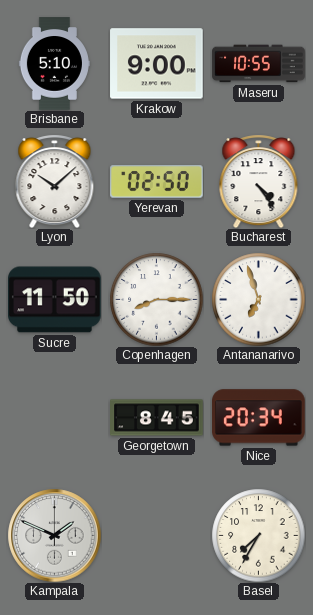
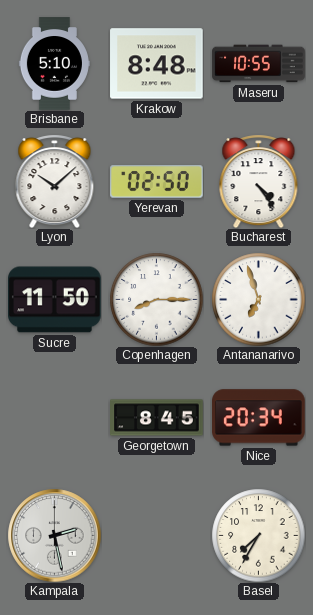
Krakow: 9:00 -> 8:48
Kampala: 1:49 -> 2:28
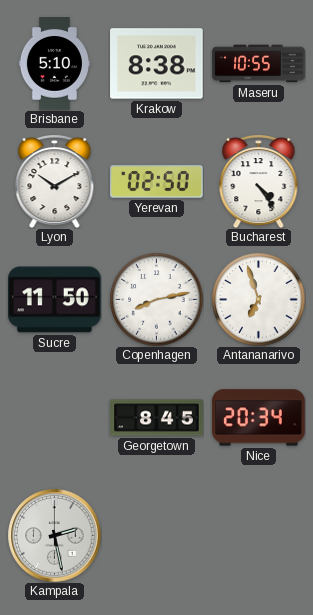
Krakow: 8:48 -> 8:38
Lyon: 10:08 -> 10:10
Copenhagen: 8:15 -> 8:13
Basel: 7:35 -> none
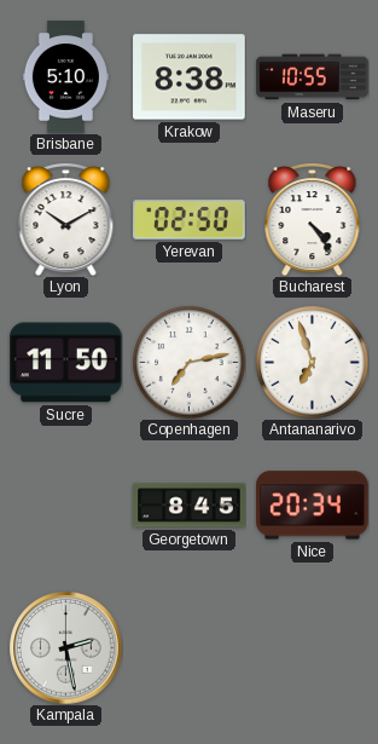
Copenhagen: 8:13 -> 7:13
